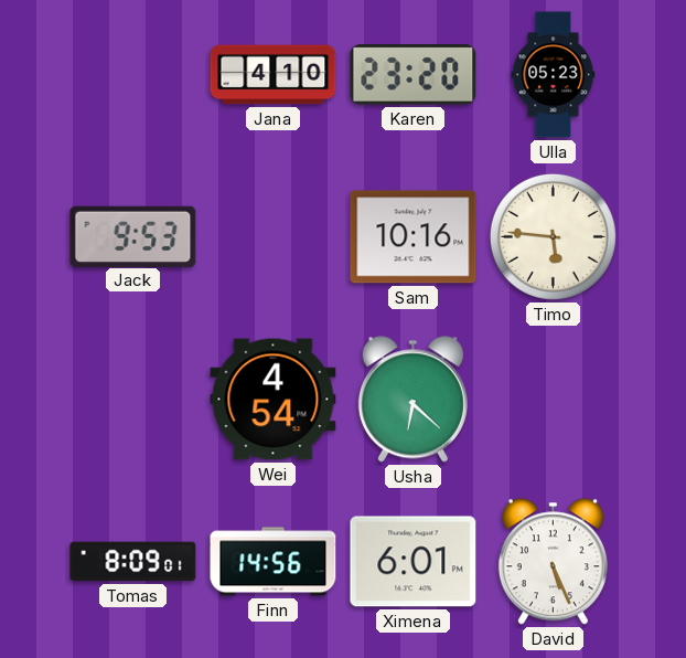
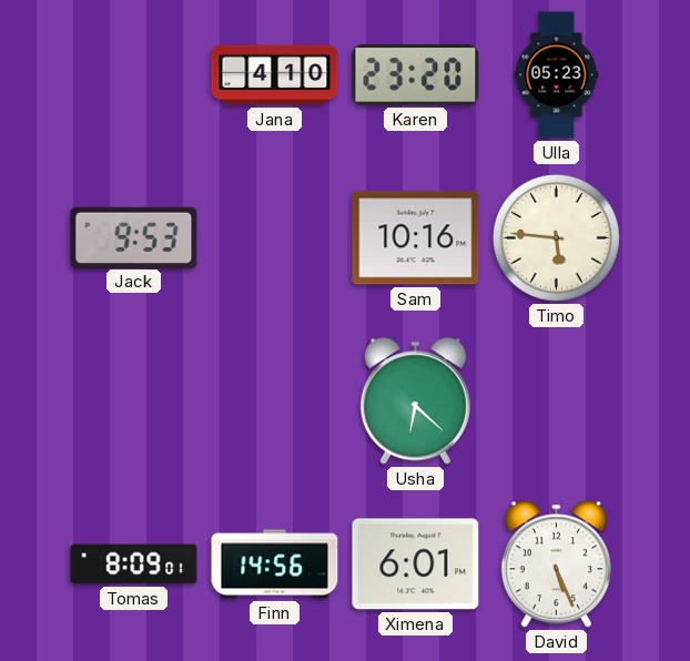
Wei: 4:54 -> none
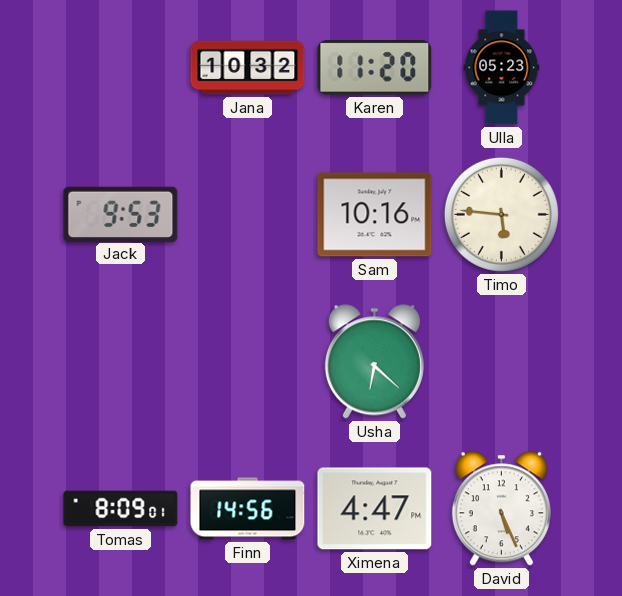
Jana: 4:10 -> 10:32
Karen: 23:20 -> 11:20
Ximena: 6:01 -> 4:47
